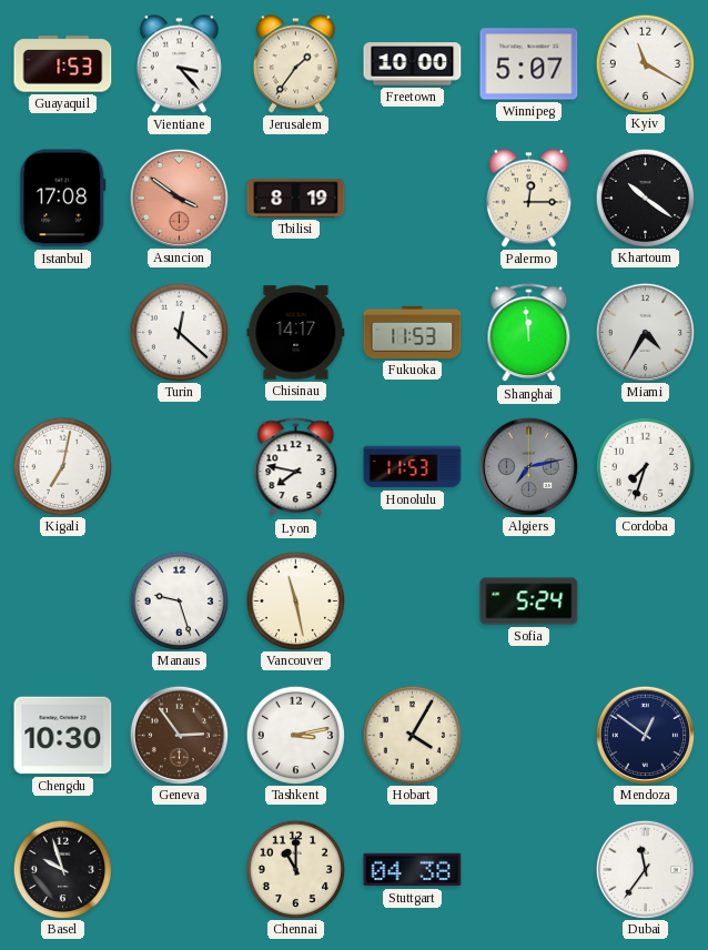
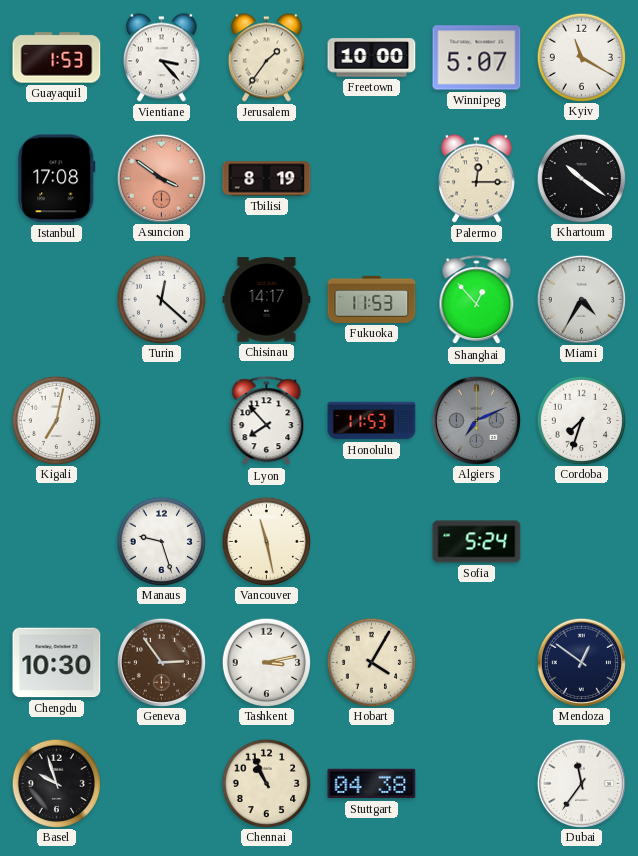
Shanghai: 11:59 -> 12:53
Lyon: 7:47 -> 7:53
Algiers: 7:13 -> 7:11
Chennai: 11:00 -> 10:56
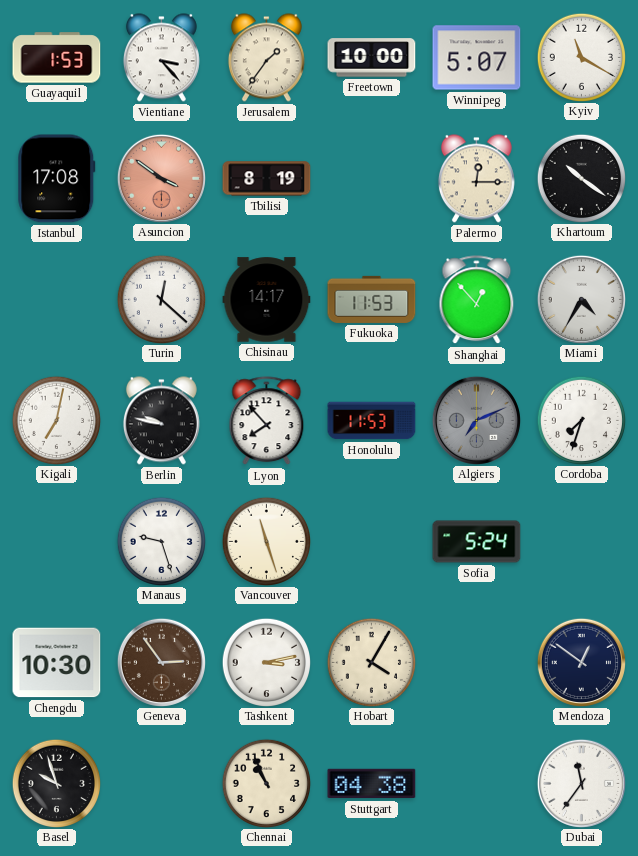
Berlin: none -> 9:47
Vancouver: 11:28 -> 11:27
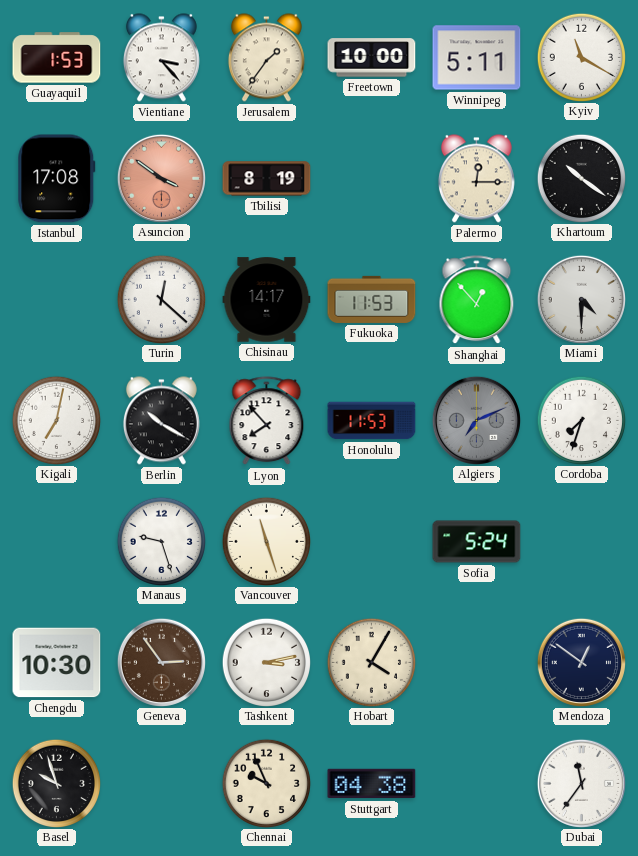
Winnipeg: 5:07 -> 5:11
Miami: 4:35 -> 4:30
Berlin: 9:47 -> 10:20
Chennai: 10:56 -> 9:56
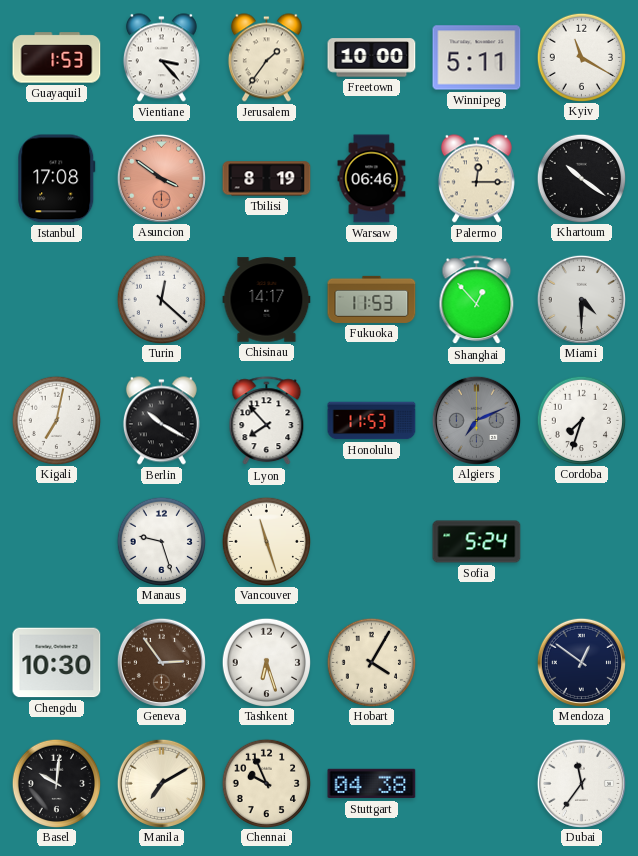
Warsaw: none -> 06:46
Tashkent: 3:13 -> 6:27
Basel: 9:57 -> 10:01
Manila: none -> 7:10
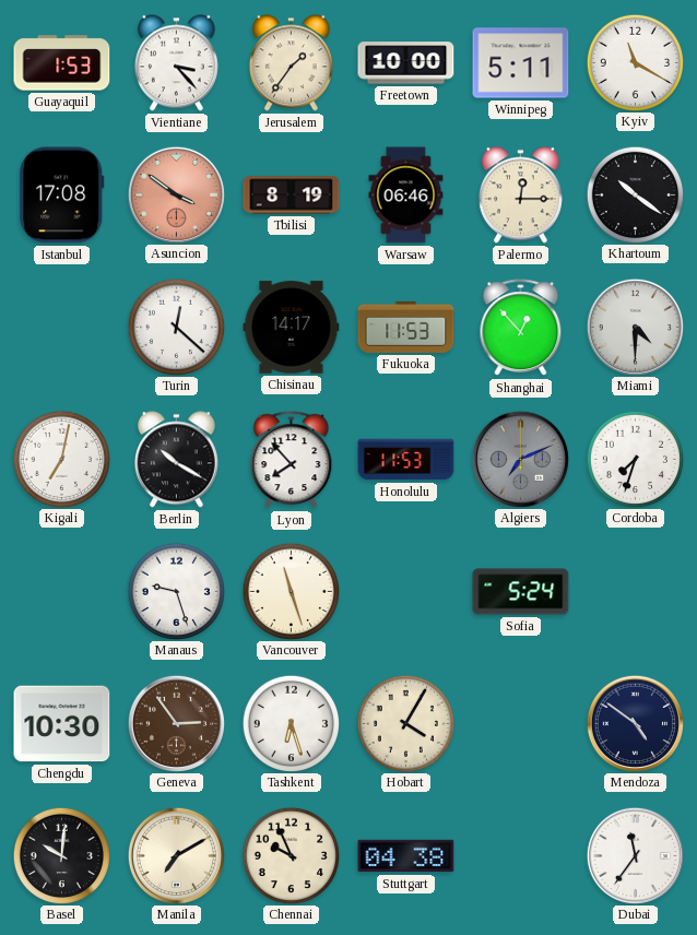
Mendoza: 12:51 -> 4:51
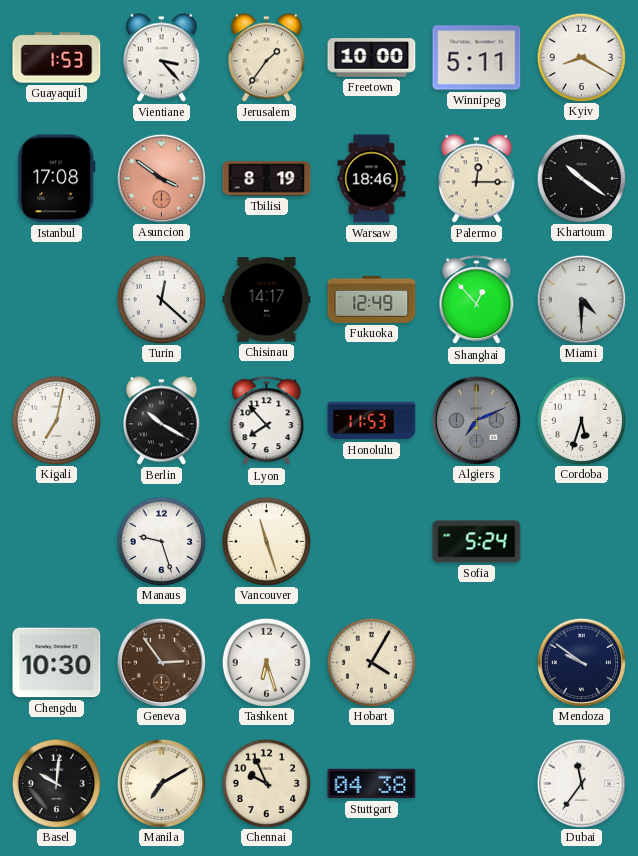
Kyiv: 11:20 -> 8:20
Warsaw: 06:46 -> 18:46
Fukuoka: 11:53 -> 12:49
Cordoba: 7:33 -> 5:33
Mendoza: 4:51 -> 9:51
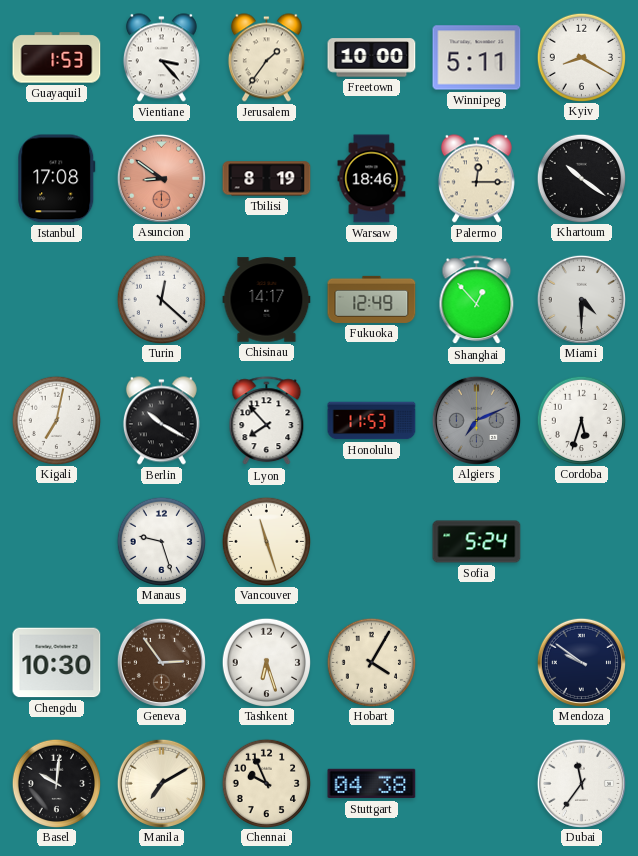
Asuncion: 3:51 -> 8:51
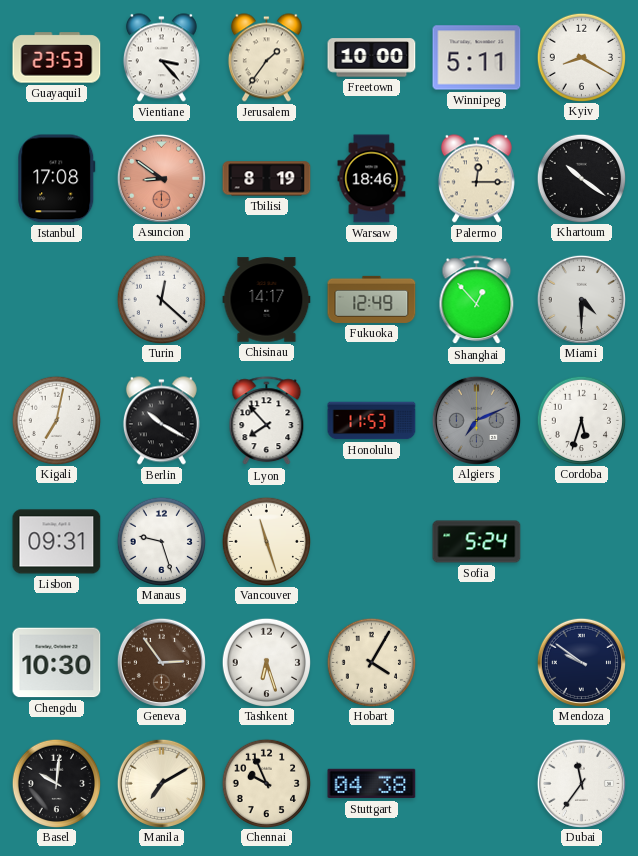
Guayaquil: 1:53 -> 23:53
Lisbon: none -> 09:31
